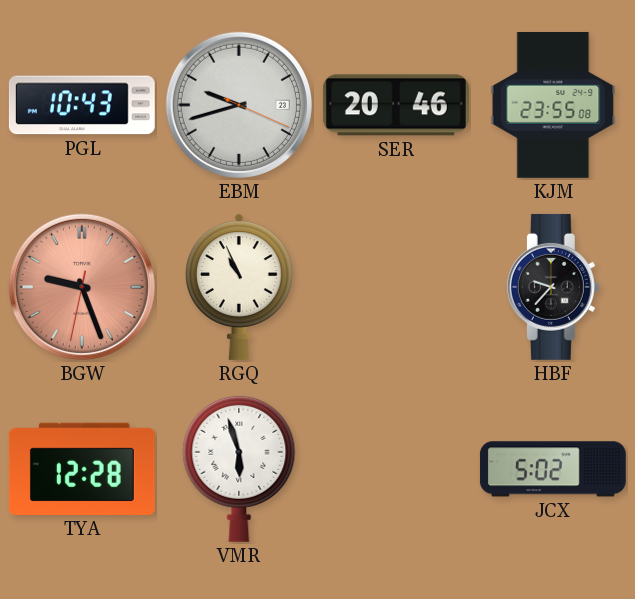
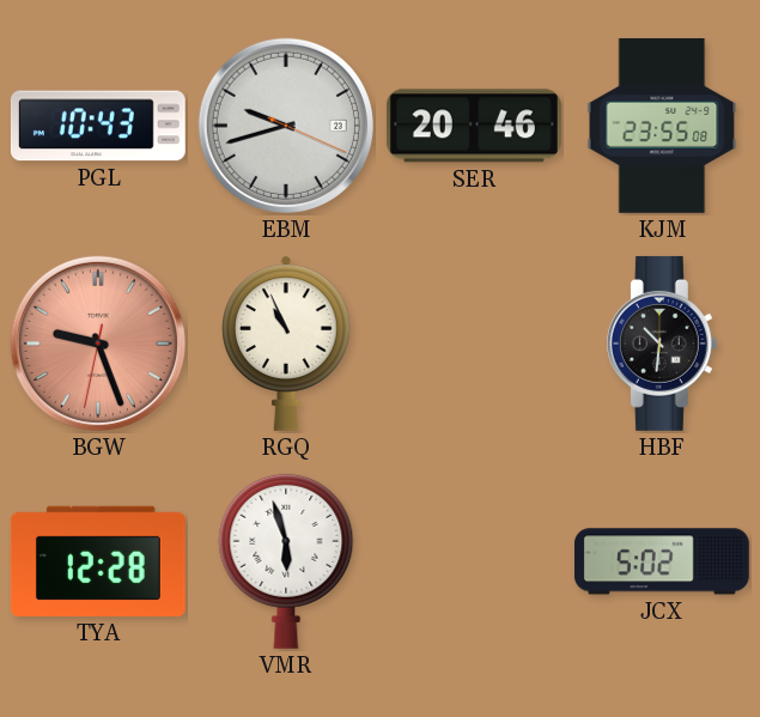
HBF: 9:37 -> 10:31
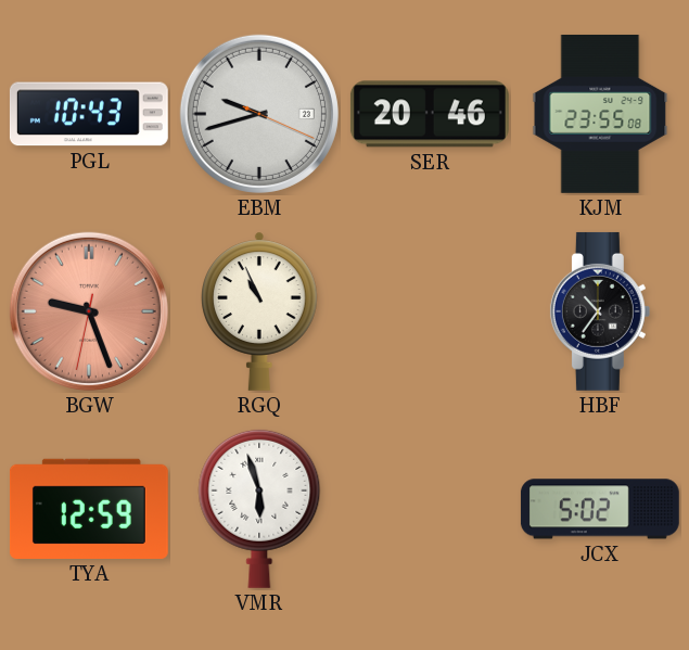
HBF: 10:31 -> 10:36
TYA: 12:28 -> 12:59
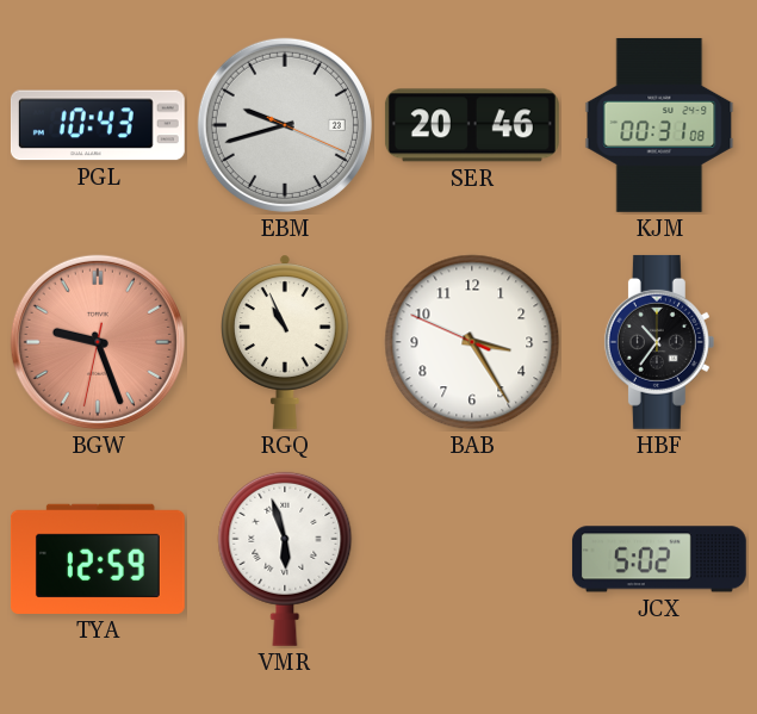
KJM: 23:55 -> 00:31
BAB: none -> 3:24
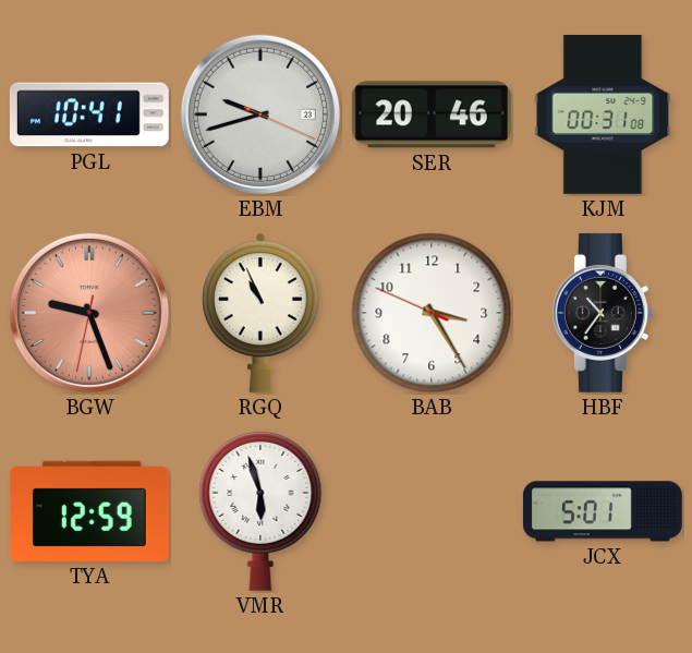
PGL: 10:43 -> 10:41
JCX: 5:02 -> 5:01
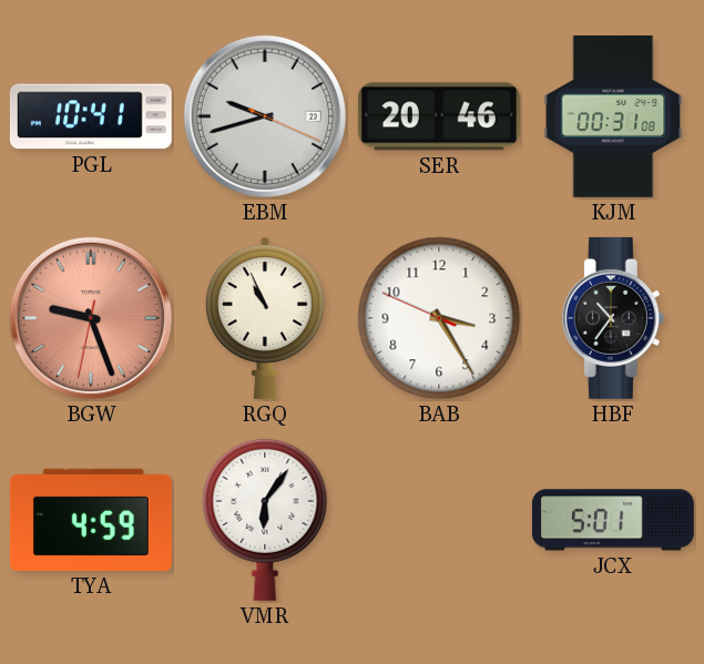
TYA: 12:59 -> 4:59
VMR: 5:57 -> 6:06
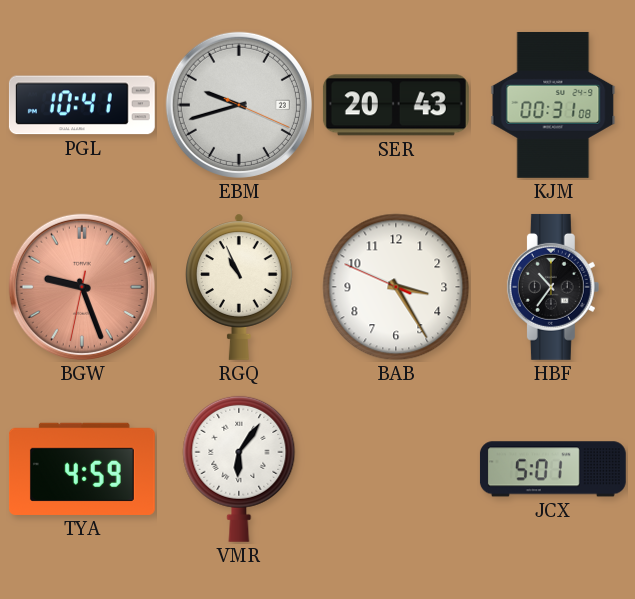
SER: 20:46 -> 20:43
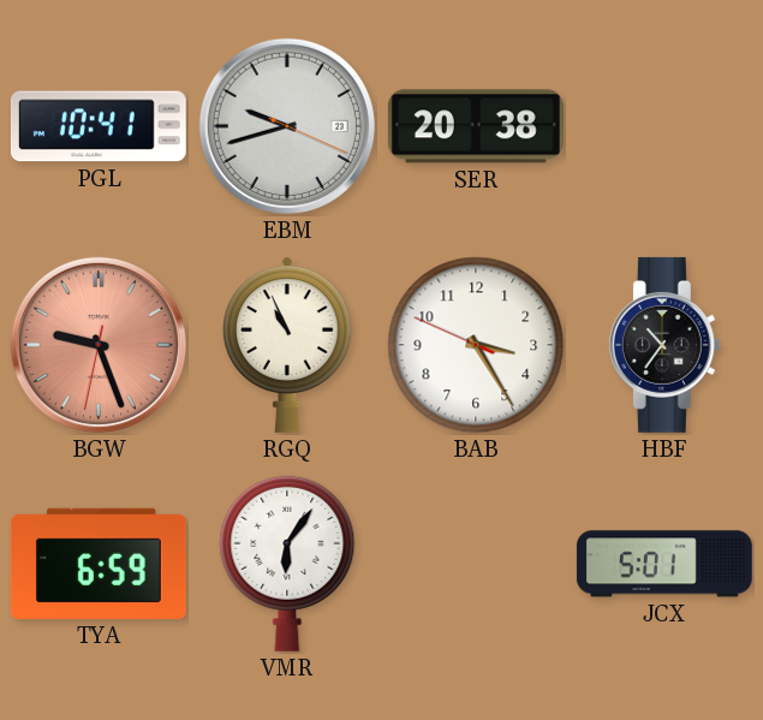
SER: 20:43 -> 20:38
KJM: 00:31 -> none
TYA: 4:59 -> 6:59
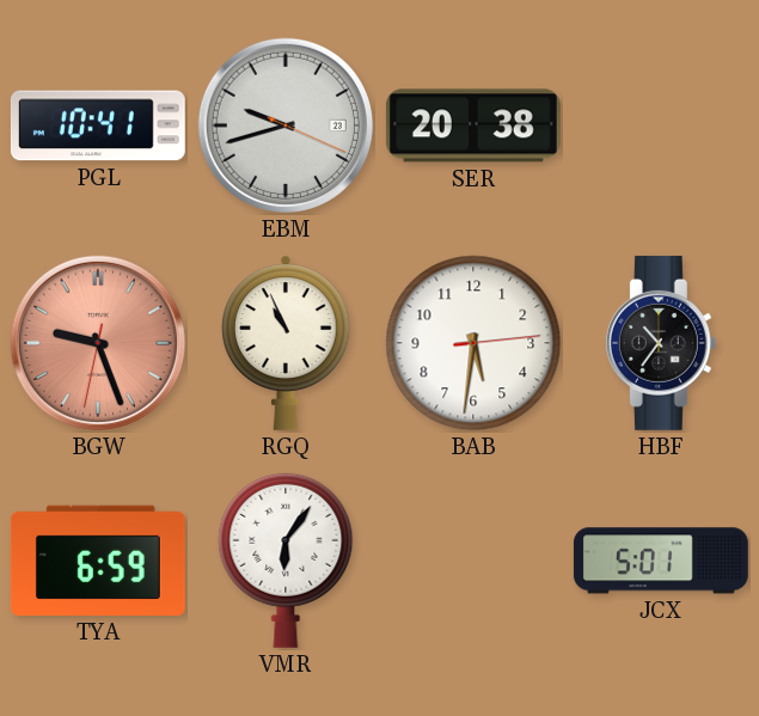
BAB: 3:24 -> 5:31
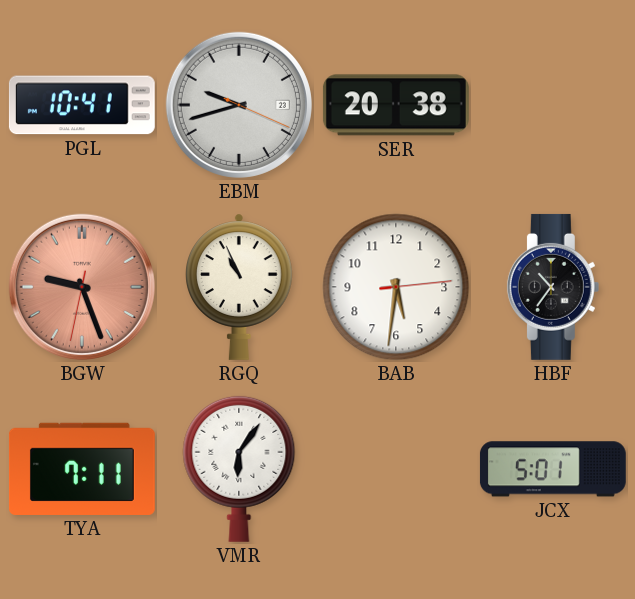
TYA: 6:59 -> 7:11
